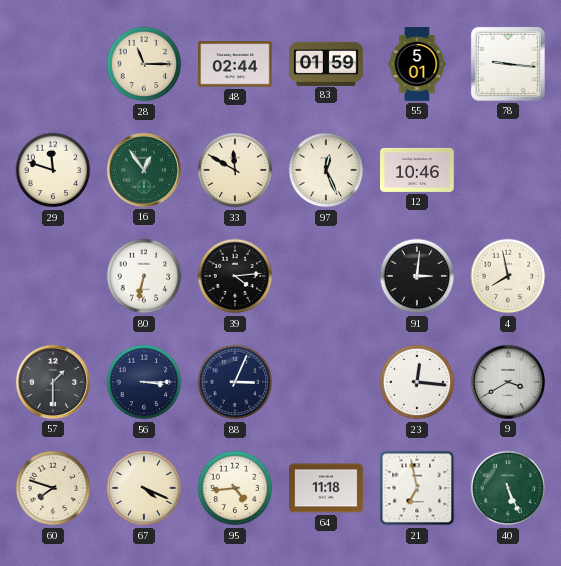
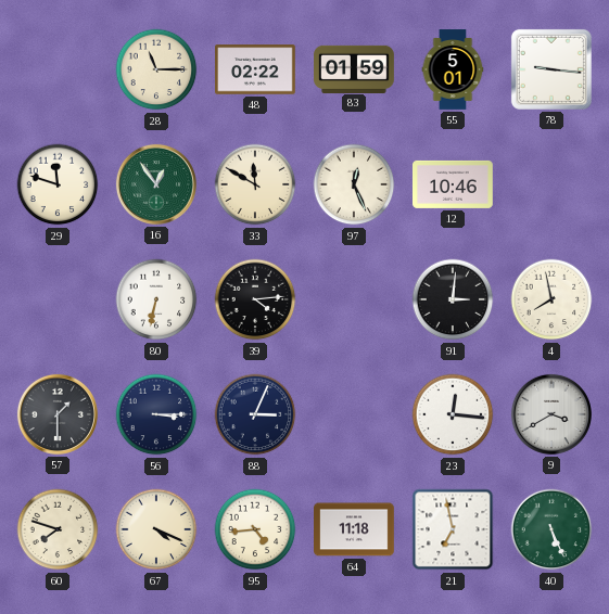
48: 02:44 -> 02:22
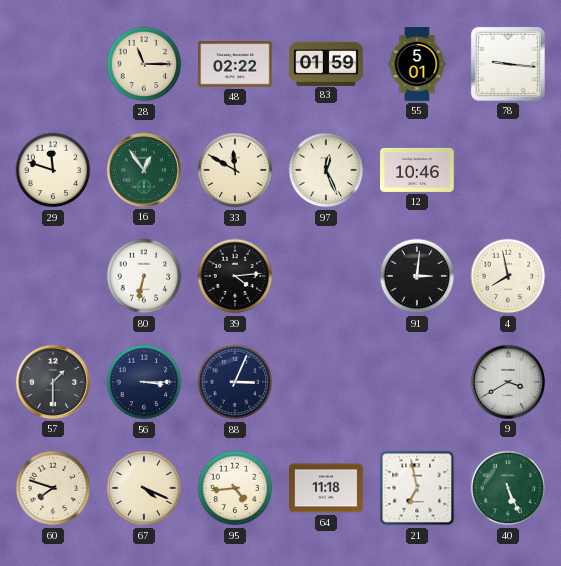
23: 12:16 -> none
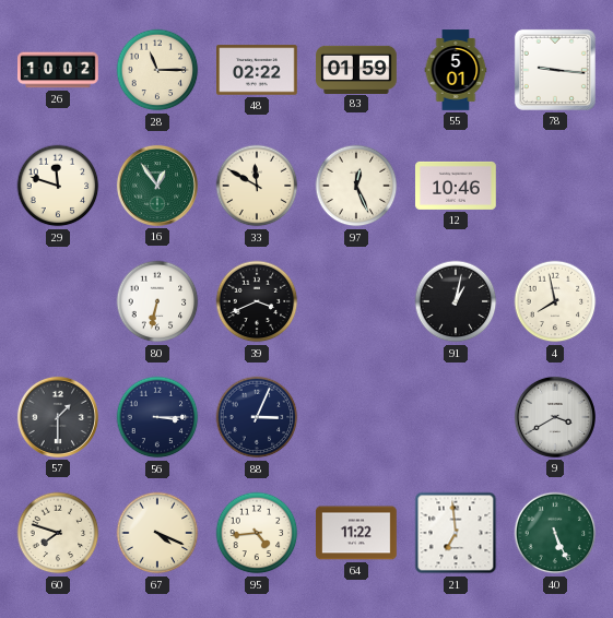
26: none -> 10:02
39: 4:14 -> 3:41
91: 3:01 -> 1:02
64: 11:18 -> 11:22
21: 6:58 -> 6:59
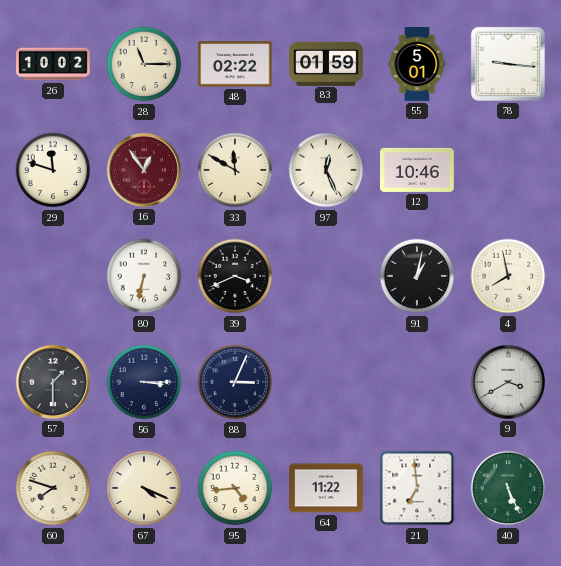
16 dial: green -> burgundy
